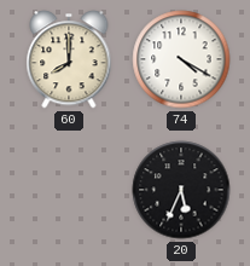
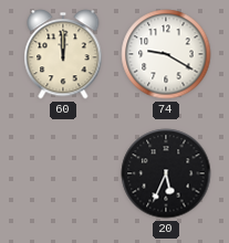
60: 8:00 -> 12:00
74: 4:20 -> 9:20
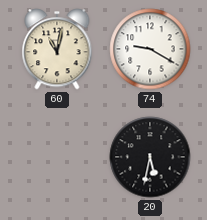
60: 12:00 -> 11:02
20: 5:34 -> 5:32
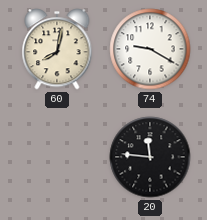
60: 11:02 -> 8:02
20: 5:32 -> 11:46
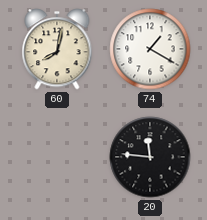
74: 9:20 -> 1:20
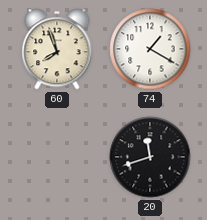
60: 8:02 -> 7:57
20: 11:46 -> 11:42
